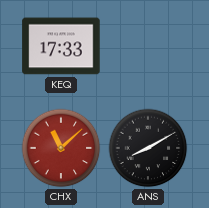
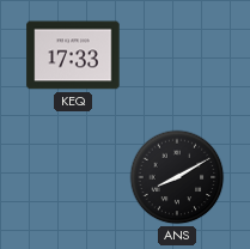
CHX: 11:08 -> none
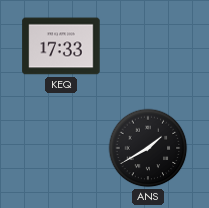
ANS: 8:10 -> 1:40
